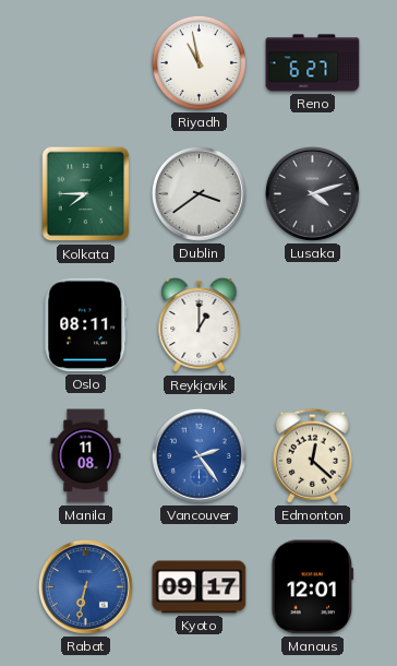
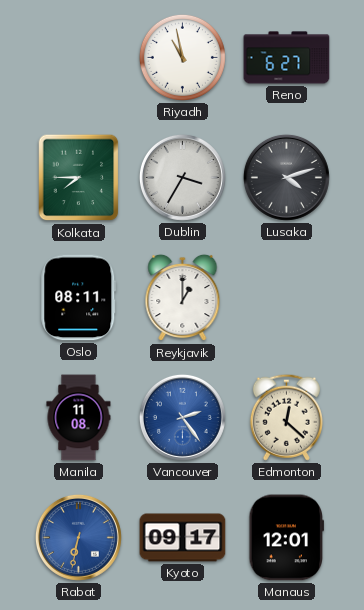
Dublin: 3:39 -> 3:35
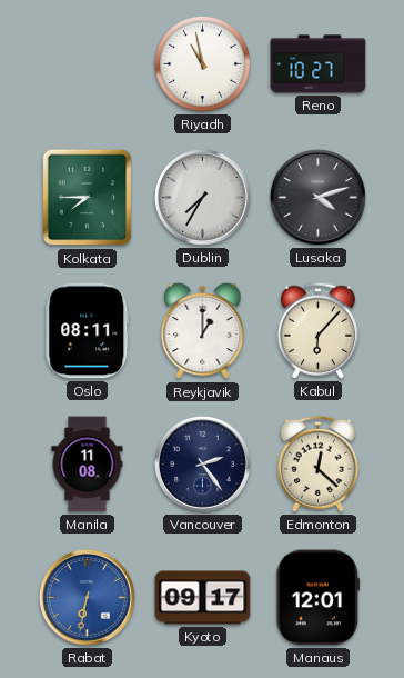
Reno: 6:27 -> 10:27
Dublin: 3:35 -> 7:35
Kabul: none -> 6:07
Vancouver dial: blue -> navy
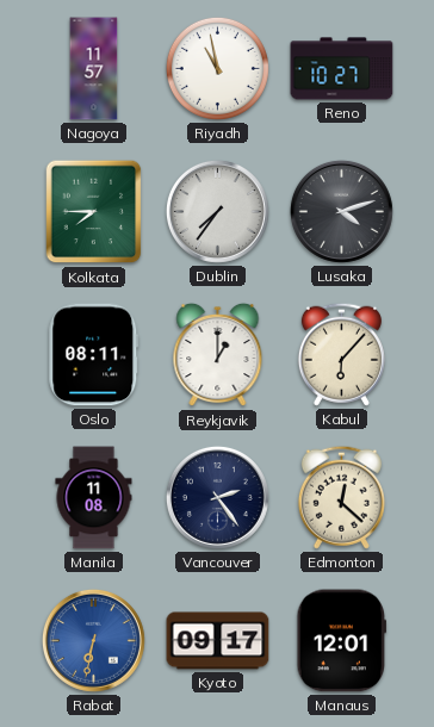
Nagoya: none -> 11:57
Dublin: 7:35 -> 7:36
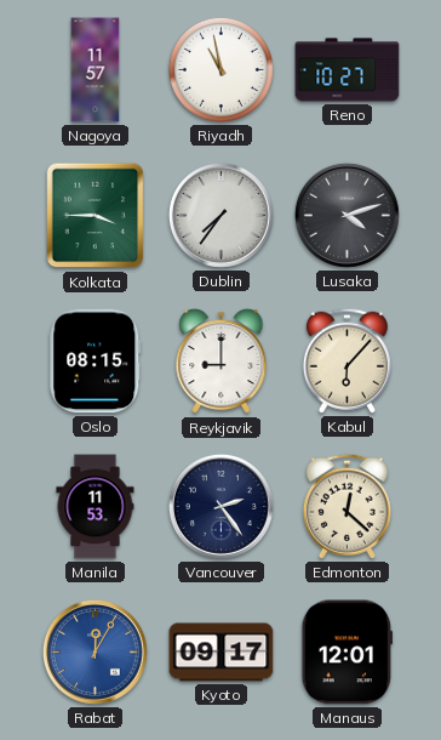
Kolkata: 7:45 -> 3:45
Oslo: 08:11 -> 08:15
Reykjavik: 1:00 -> 9:00
Manila: 11:08 -> 11:53
Rabat: 6:32 -> 12:05
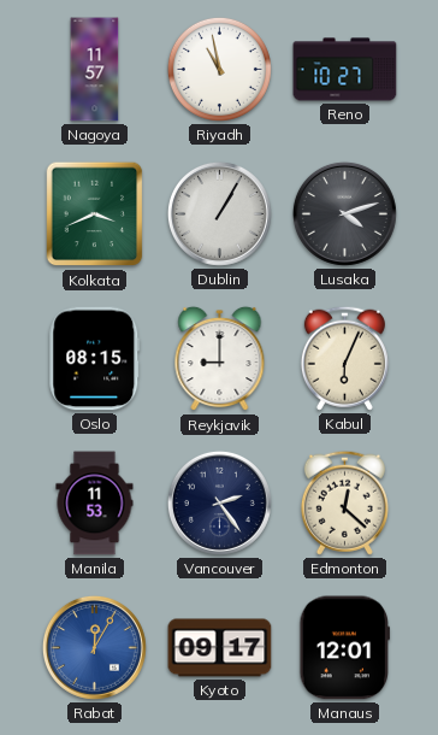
Kolkata: 3:45 -> 3:41
Dublin: 7:36 -> 1:05
Kabul: 6:07 -> 6:04
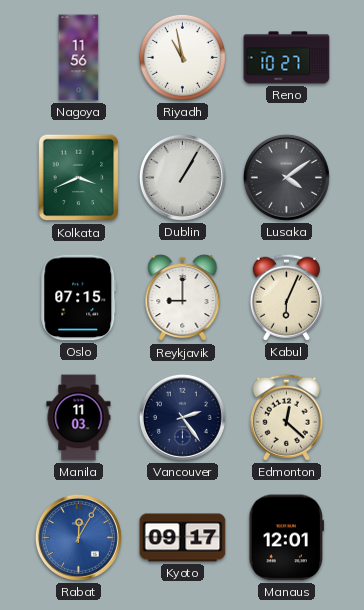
Nagoya: 11:57 -> 11:56
Lusaka: 4:12 -> 4:09
Oslo: 08:15 -> 07:15
Manila: 11:53 -> 11:03
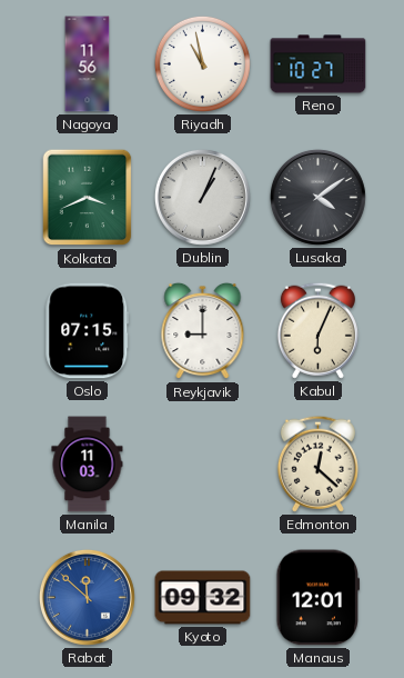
Dublin: 1:05 -> 1:04
Vancouver: 2:24 -> none
Rabat: 12:05 -> 11:52
Kyoto: 09:17 -> 09:32
